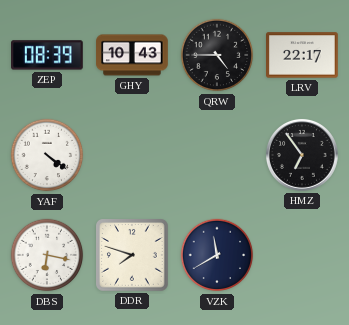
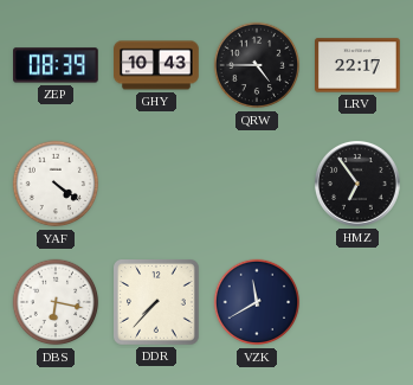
DDR: 7:48 -> 7:37
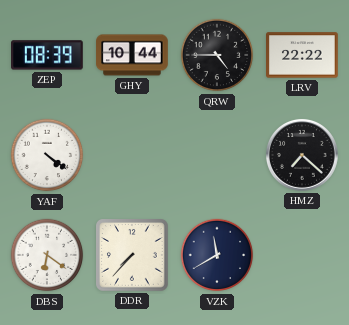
GHY: 10:43 -> 10:44
LRV: 22:17 -> 22:22
HMZ: 6:54 -> 7:22
DBS: 6:17 -> 6:21
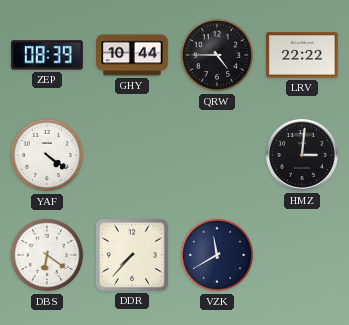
HMZ: 7:22 -> 3:01
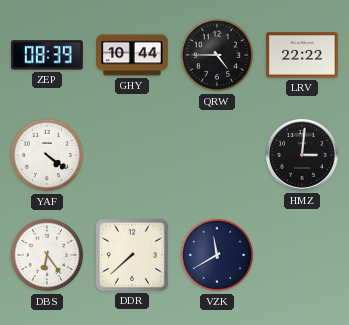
DBS: 6:21 -> 6:24
DDR: 7:37 -> 7:38
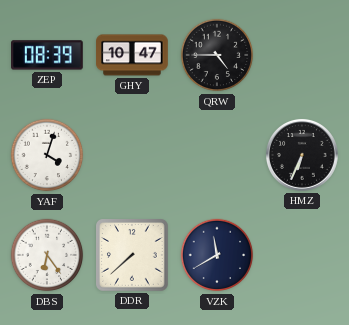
GHY: 10:44 -> 10:47
LRV: 22:22 -> none
YAF: 4:21 -> 4:03
HMZ: 3:01 -> 6:34
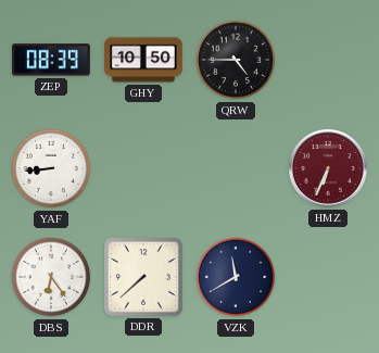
GHY: 10:47 -> 10:50
YAF: 4:03 -> 8:44
HMZ dial: black -> burgundy
